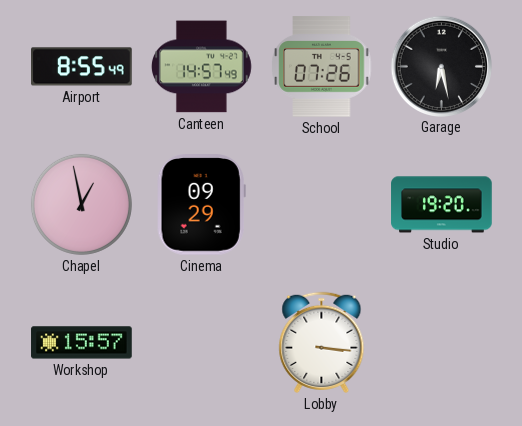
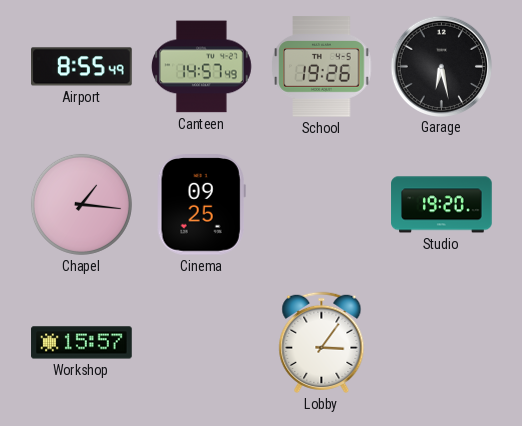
School: 07:26 -> 19:26
Chapel: 12:58 -> 1:16
Cinema: 09:29 -> 09:25
Lobby: 3:16 -> 3:06
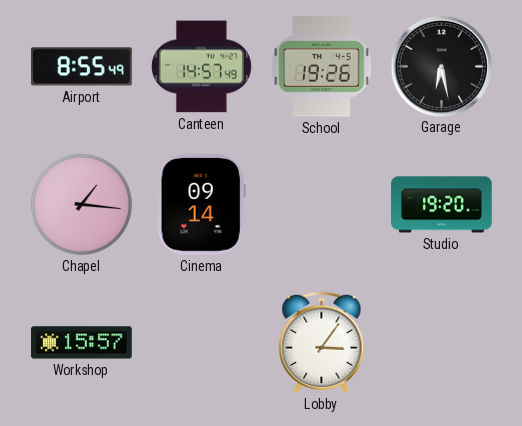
Cinema: 09:25 -> 09:14
